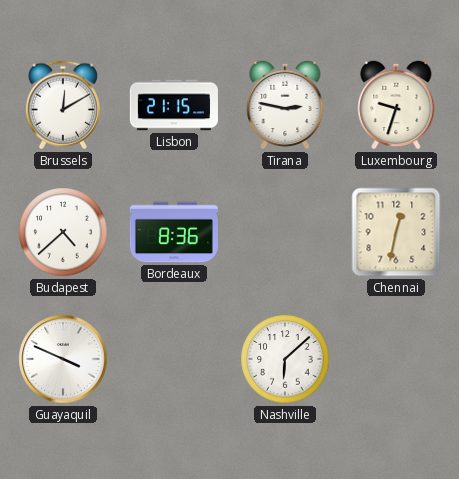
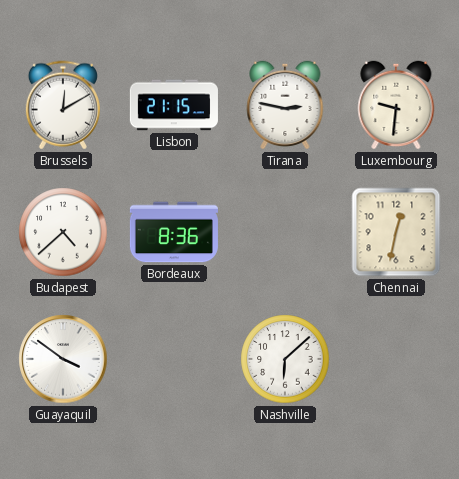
Luxembourg: 9:33 -> 9:31
Guayaquil: 3:49 -> 3:51
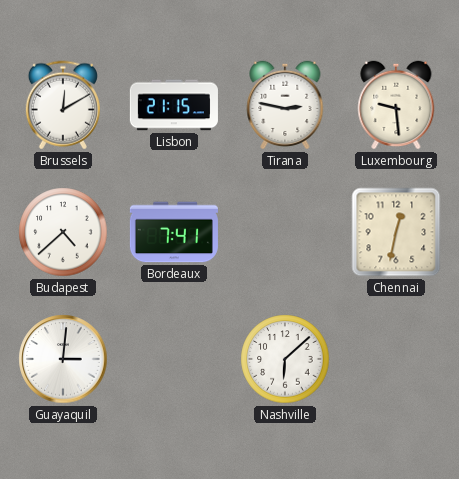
Luxembourg: 9:31 -> 9:29
Bordeaux: 8:36 -> 7:41
Guayaquil: 3:51 -> 3:01
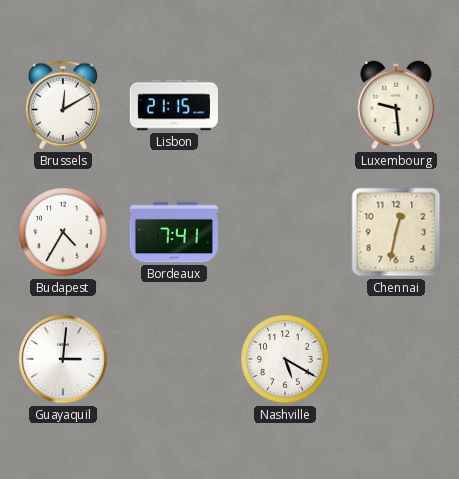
Tirana: 2:47 -> none
Budapest: 4:38 -> 4:35
Nashville: 6:08 -> 5:20
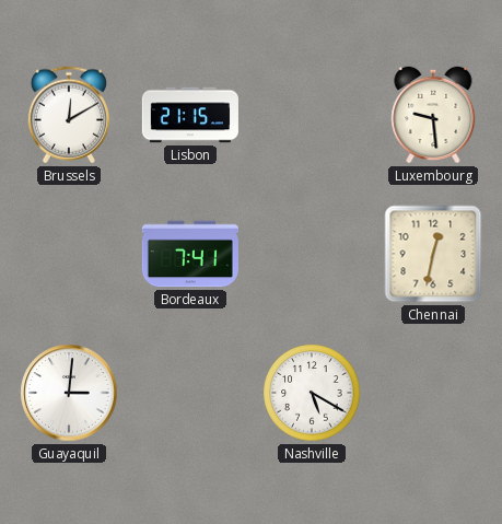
Budapest: 4:35 -> none
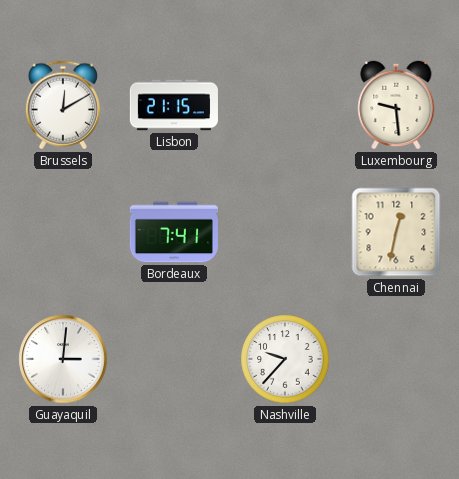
Nashville: 5:20 -> 9:37
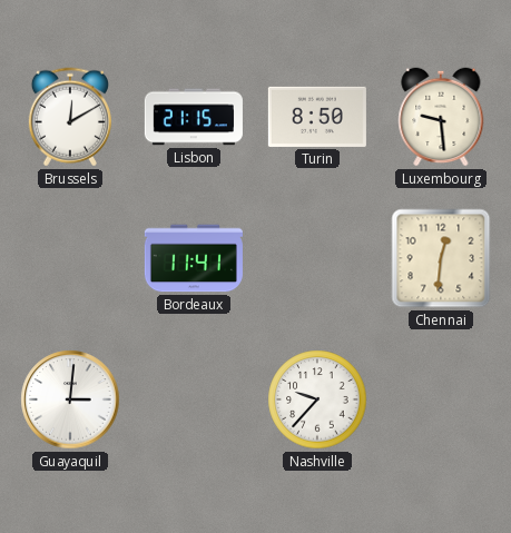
Turin: none -> 8:50
Bordeaux: 7:41 -> 11:41
Chennai: 12:32 -> 12:31
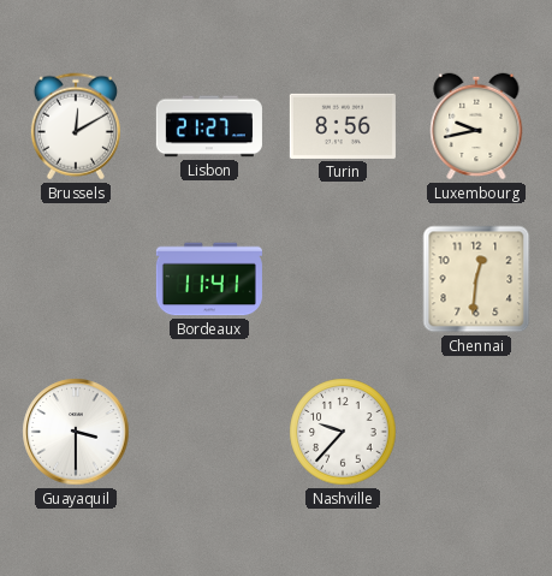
Lisbon: 21:15 -> 21:27
Turin: 8:50 -> 8:56
Luxembourg: 9:29 -> 9:43
Guayaquil: 3:01 -> 3:30
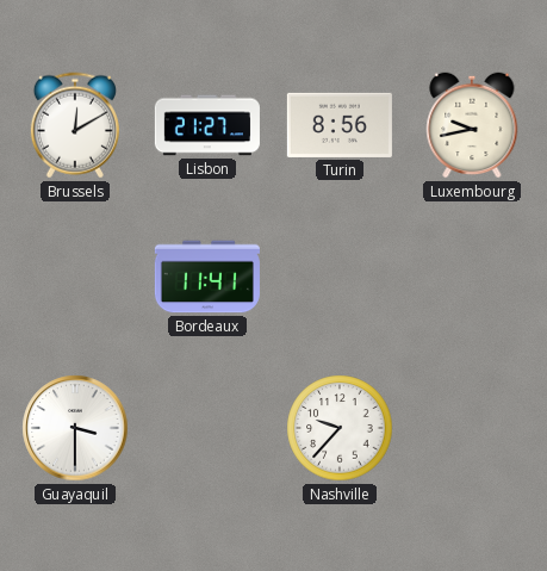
Chennai: 12:31 -> none
